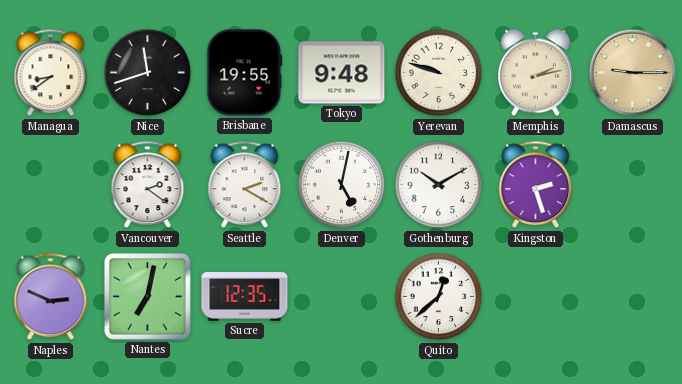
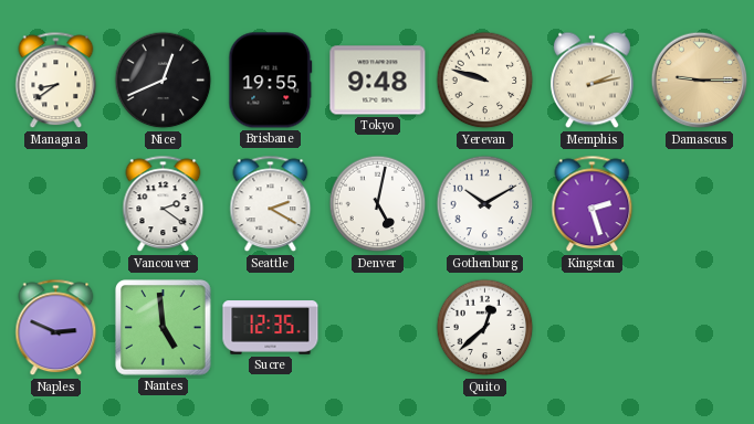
Nice: 11:42 -> 12:41
Nantes: 7:02 -> 4:59
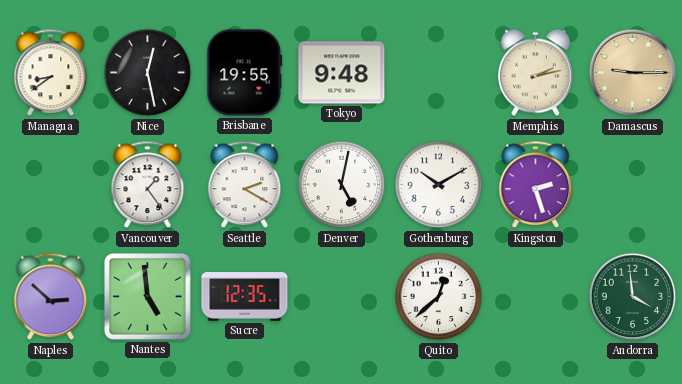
Nice: 12:41 -> 12:28
Yerevan: 9:48 -> none
Vancouver: 2:21 -> 1:24
Naples: 2:49 -> 2:52
Andorra: none -> 3:59
